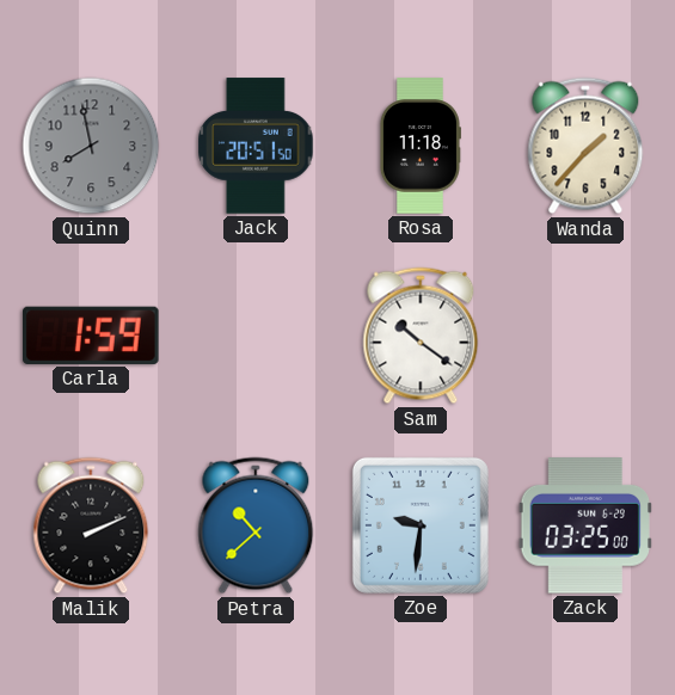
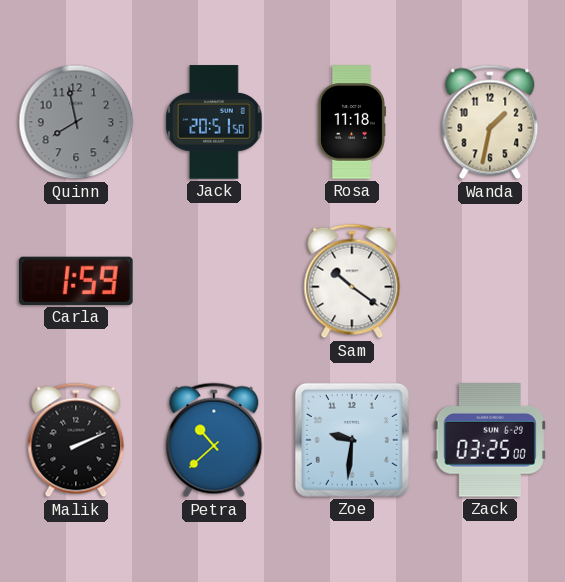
Wanda: 1:37 -> 1:32
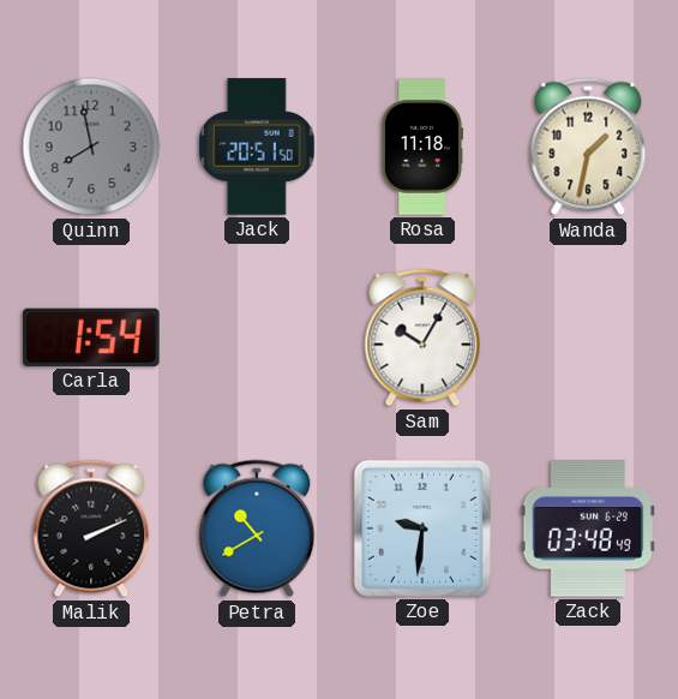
Carla: 1:59 -> 1:54
Sam: 10:21 -> 10:05
Petra: 10:38 -> 10:40
Zack: 03:25 -> 03:48
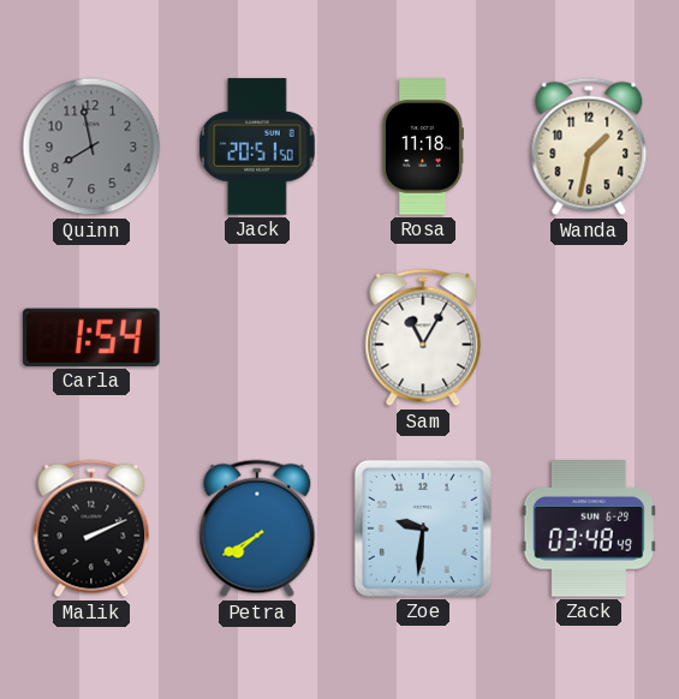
Sam: 10:05 -> 11:05
Petra: 10:40 -> 7:40
